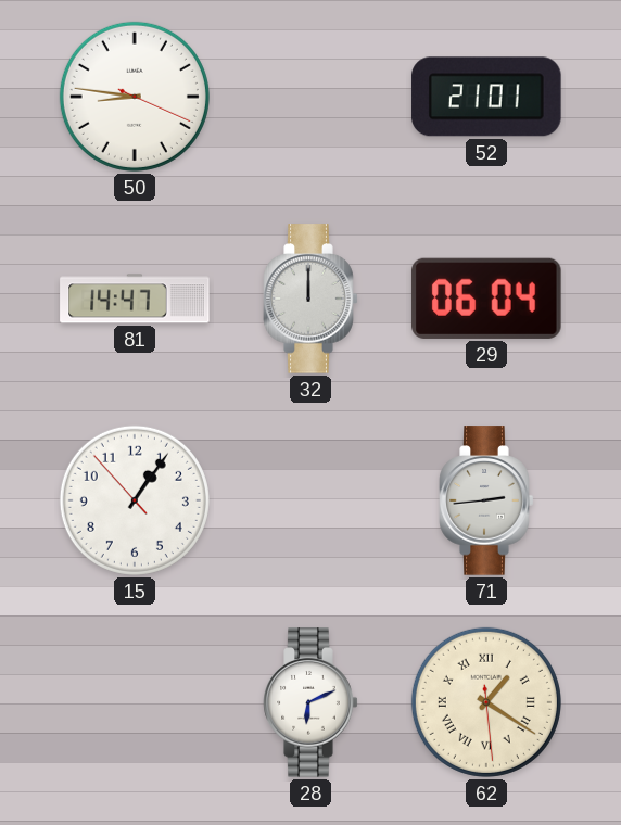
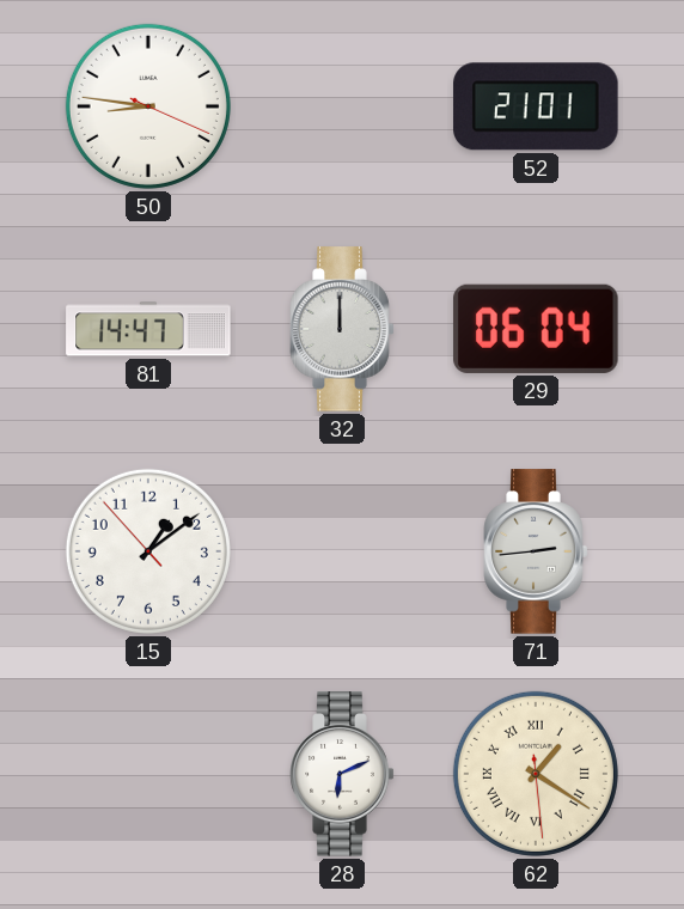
15: 1:05 -> 1:08
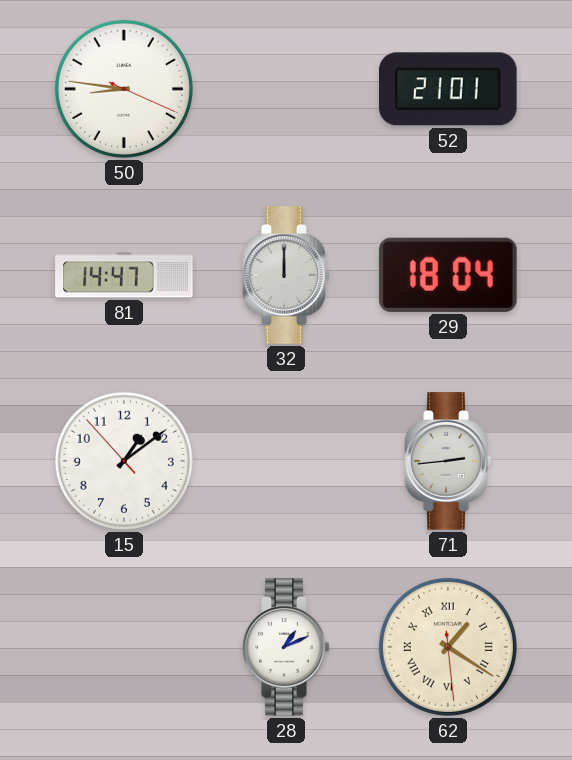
29: 06:04 -> 18:04
28: 6:11 -> 1:11
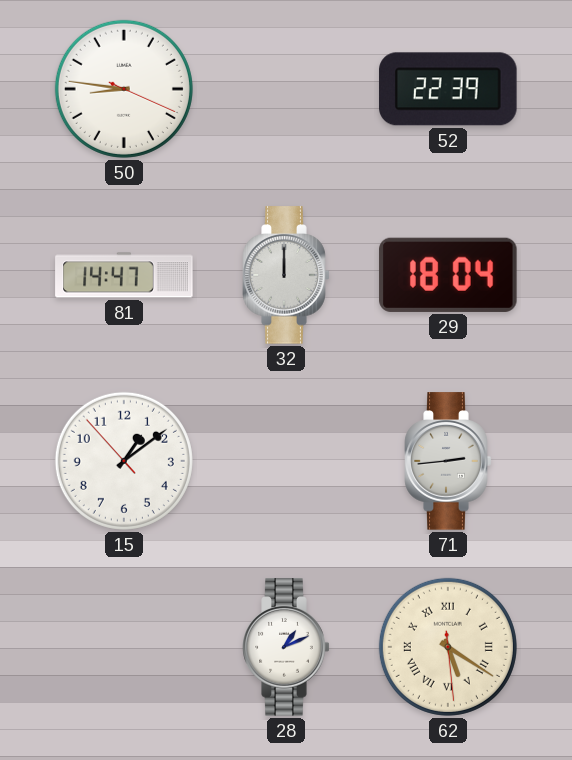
52: 21:01 -> 22:39
62: 1:20 -> 5:20
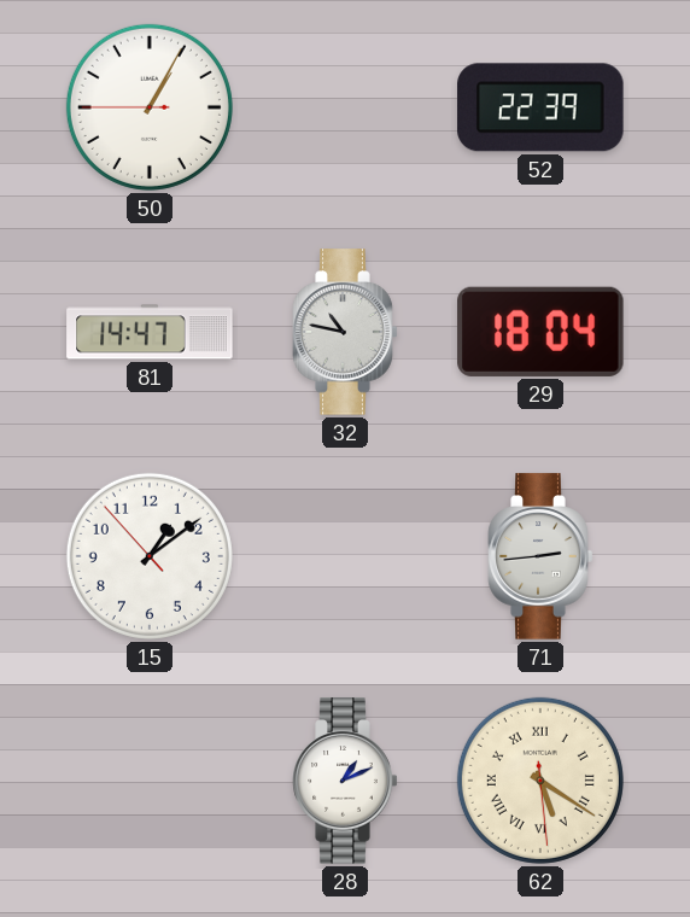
50: 8:46 -> 1:04
32: 12:00 -> 10:47
